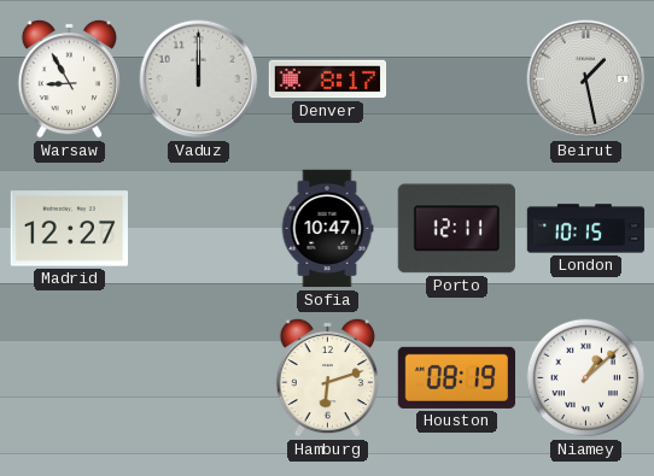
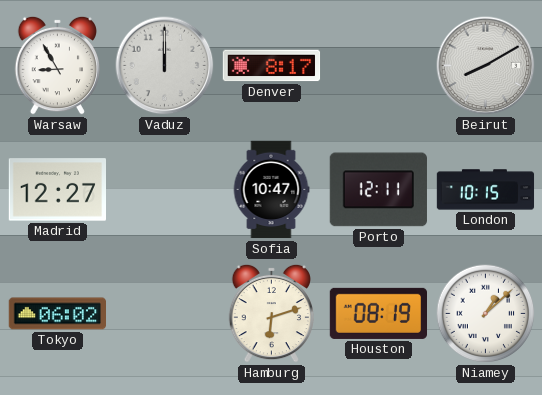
Beirut: 1:28 -> 8:10
Tokyo: none -> 06:02
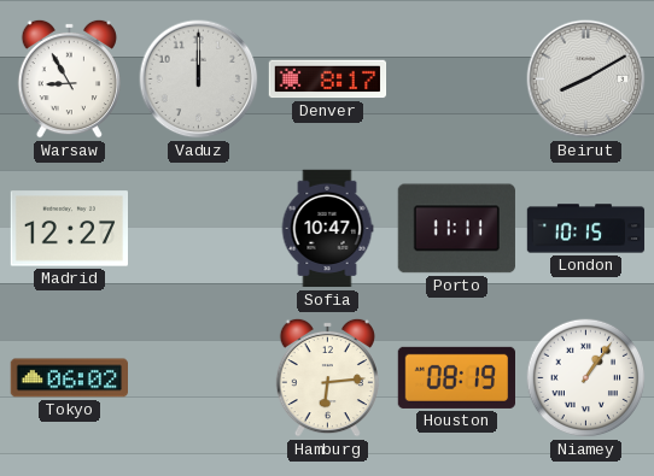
Porto: 12:11 -> 11:11
Hamburg: 6:12 -> 6:14
Niamey: 1:08 -> 1:06
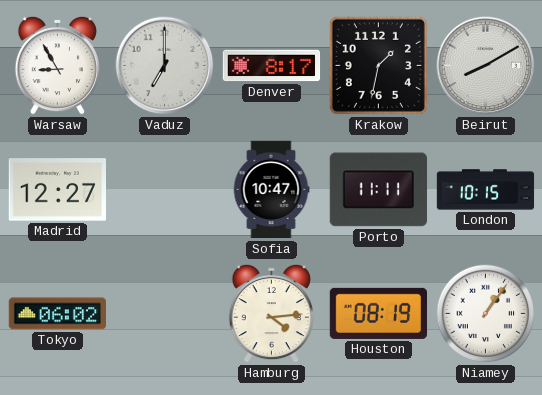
Vaduz: 12:00 -> 7:00
Krakow: none -> 1:32
Hamburg: 6:14 -> 4:14
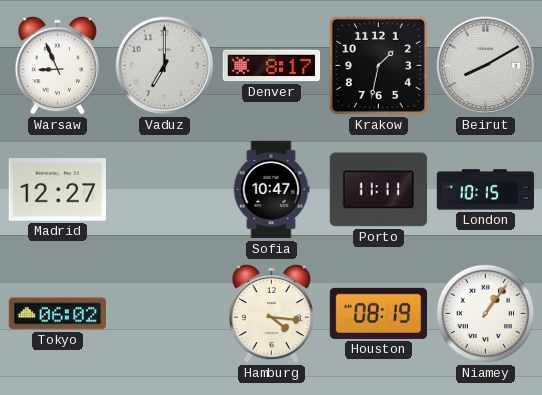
Warsaw: 8:55 -> 8:56
Hamburg: 4:14 -> 4:16
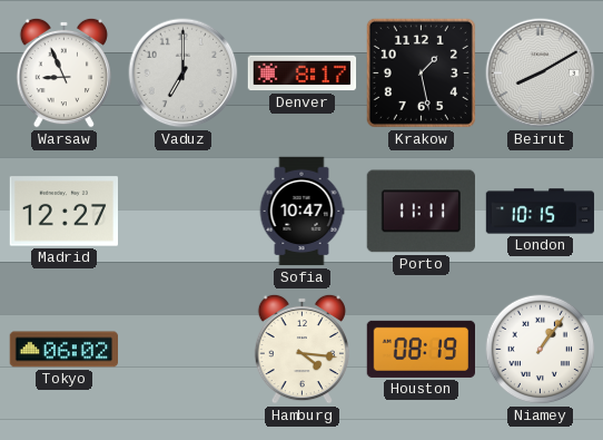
Krakow: 1:32 -> 1:28
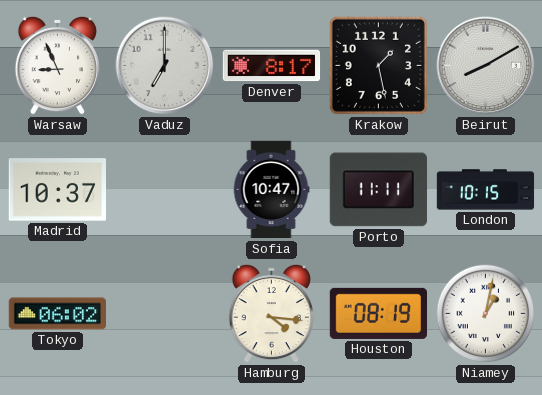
Madrid: 12:27 -> 10:37
Niamey: 1:06 -> 1:02
